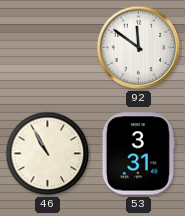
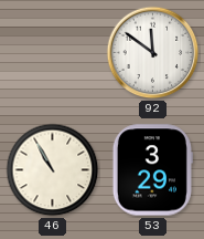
53: 3:31 -> 3:29
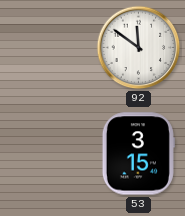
46: 10:55 -> none
53: 3:29 -> 3:15
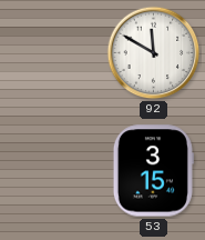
92: 11:51 -> 11:50
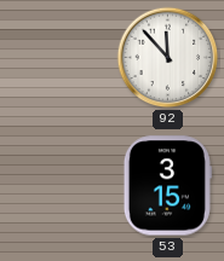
92: 11:50 -> 11:53
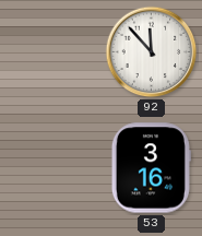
53: 3:15 -> 3:16
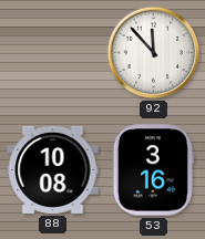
88: none -> 10:08
